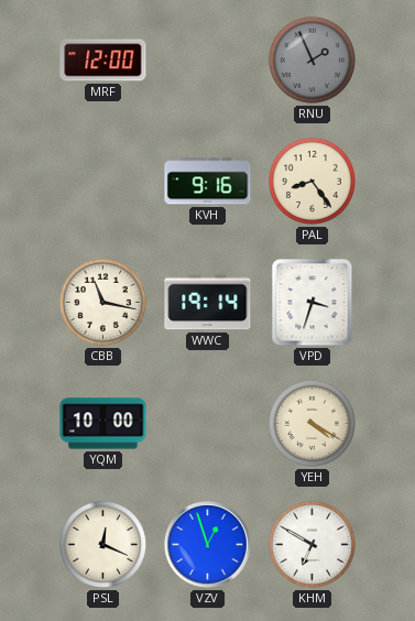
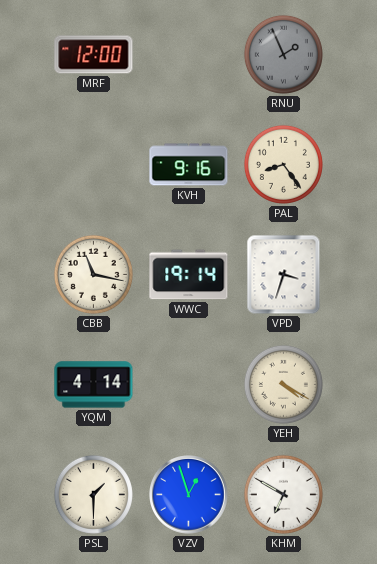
YQM: 10:00 -> 4:14
PSL: 12:19 -> 1:30
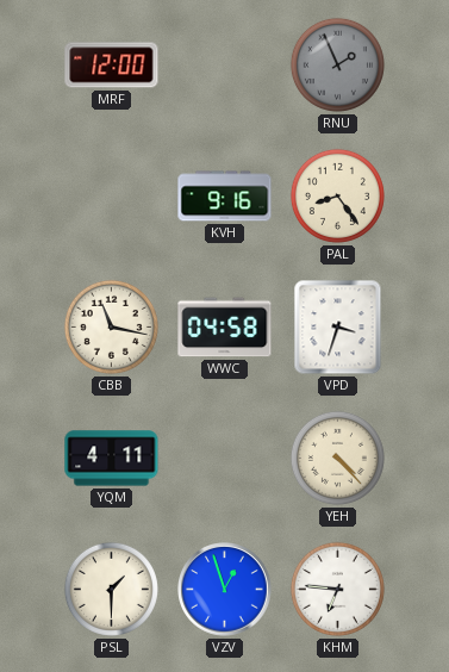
WWC: 19:14 -> 04:58
YQM: 4:14 -> 4:11
YEH: 4:20 -> 4:23
KHM: 6:50 -> 6:46
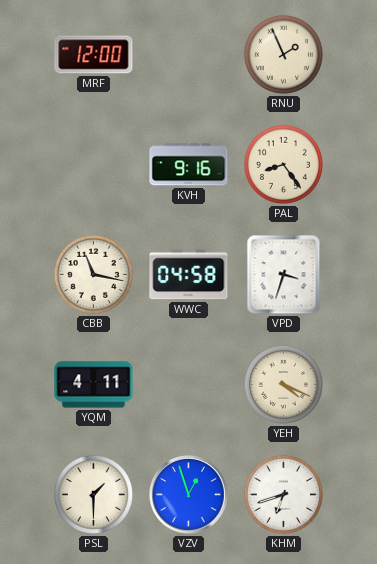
RNU dial: grey -> cream
YEH: 4:23 -> 4:19
KHM: 6:46 -> 6:42
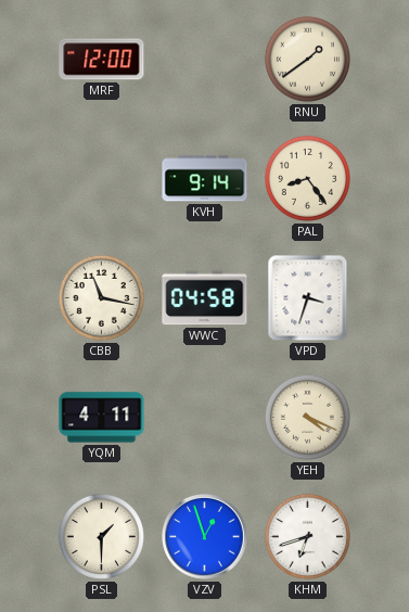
RNU: 1:56 -> 1:39
KVH: 9:16 -> 9:14
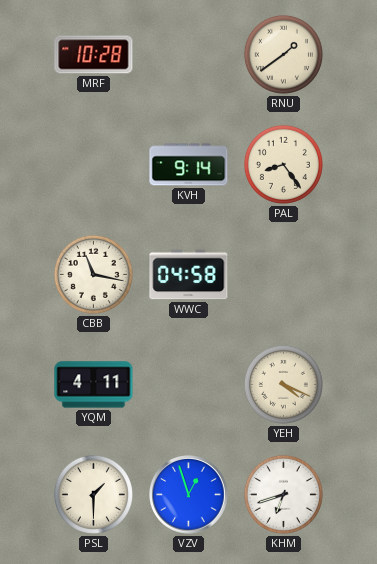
MRF: 12:00 -> 10:28
VPD: 3:33 -> none
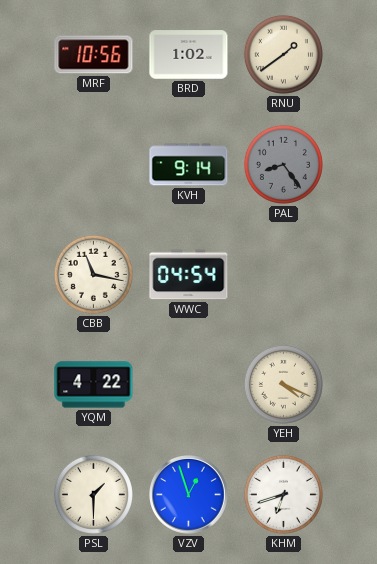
MRF: 10:28 -> 10:56
BRD: none -> 1:02
PAL dial: cream -> grey
WWC: 04:58 -> 04:54
YQM: 4:11 -> 4:22
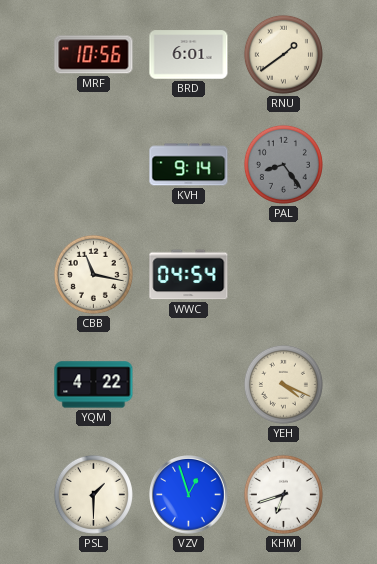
BRD: 1:02 -> 6:01
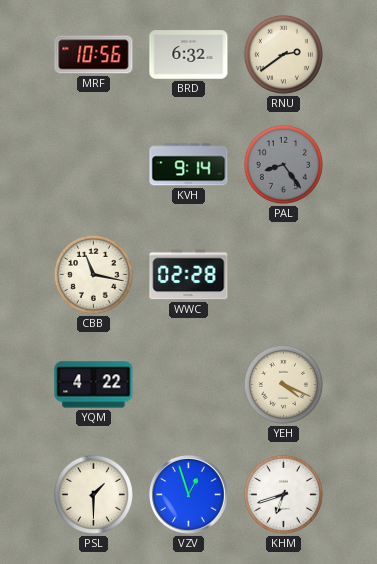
BRD: 6:01 -> 6:32
RNU: 1:39 -> 2:39
WWC: 04:54 -> 02:28
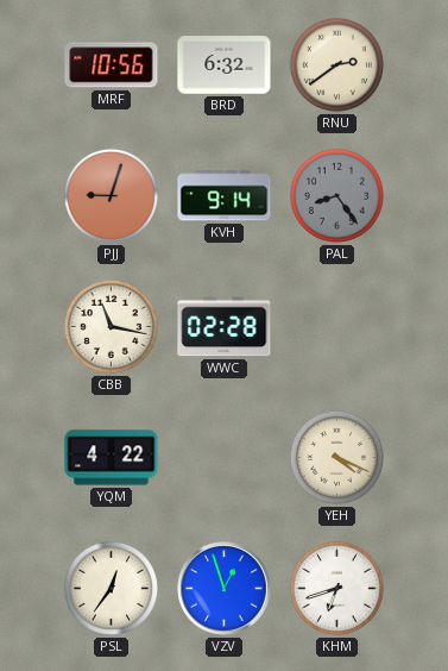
PJJ: none -> 9:03
PSL: 1:30 -> 12:36
